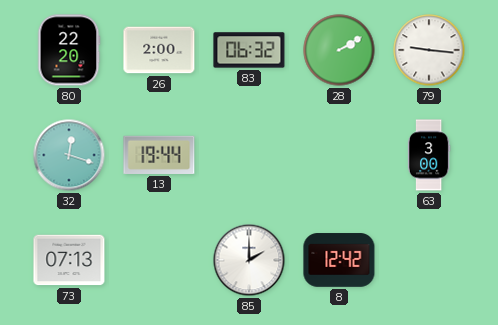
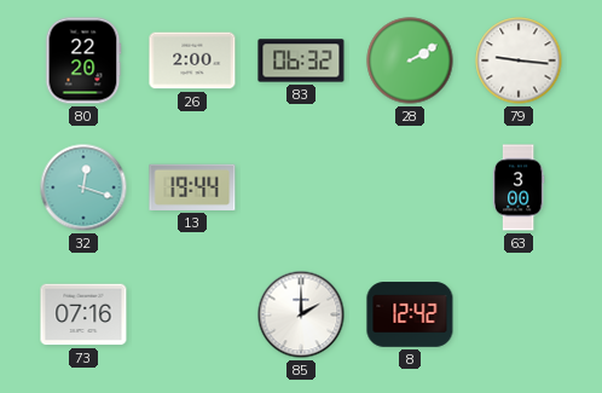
73: 07:13 -> 07:16
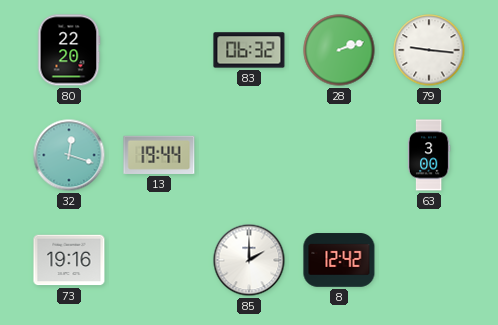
26: 2:00 -> none
28: 2:10 -> 2:12
73: 07:16 -> 19:16
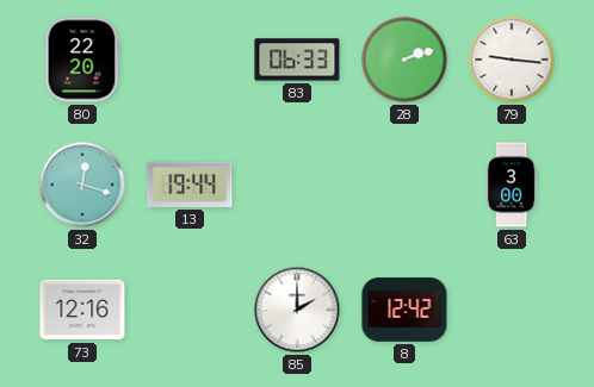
83: 06:32 -> 06:33
73: 19:16 -> 12:16
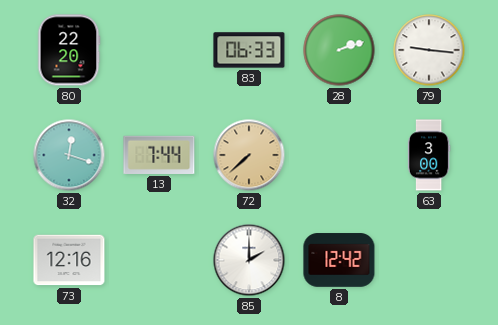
13: 19:44 -> 7:44
72: none -> 7:38
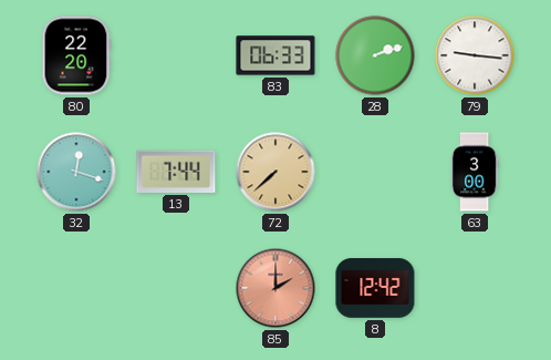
73: 12:16 -> none
85 dial: white -> salmon
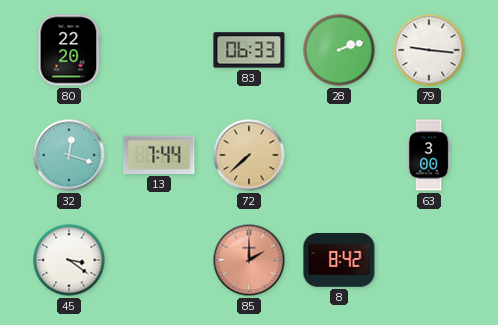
45: none -> 3:21
8: 12:42 -> 8:42
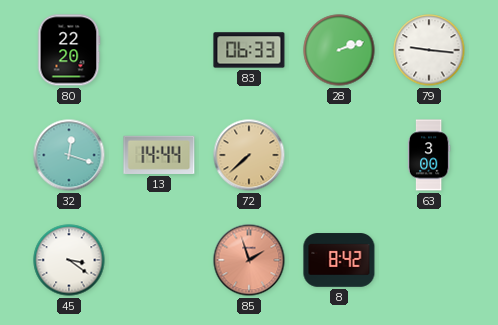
13: 7:44 -> 14:44
85: 2:00 -> 1:57
